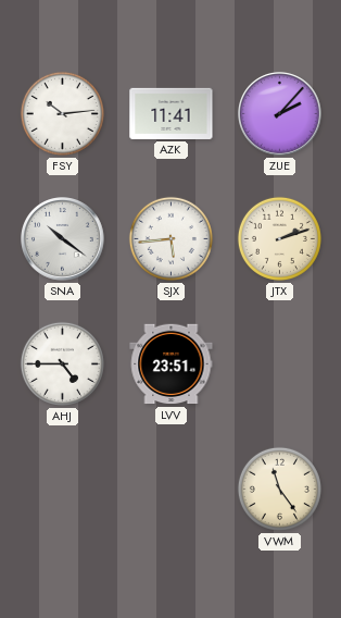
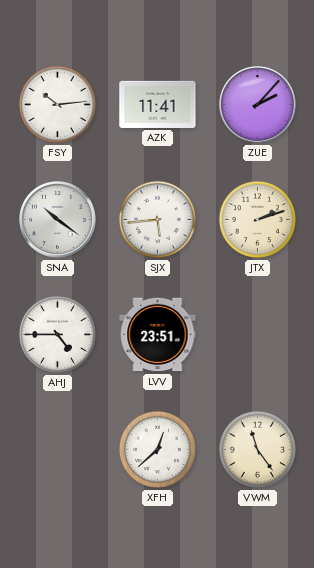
XFH: none -> 12:38
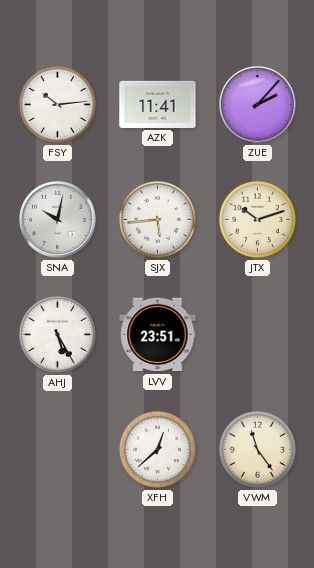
SNA: 10:21 -> 10:02
JTX: 2:12 -> 10:12
AHJ: 4:45 -> 5:25
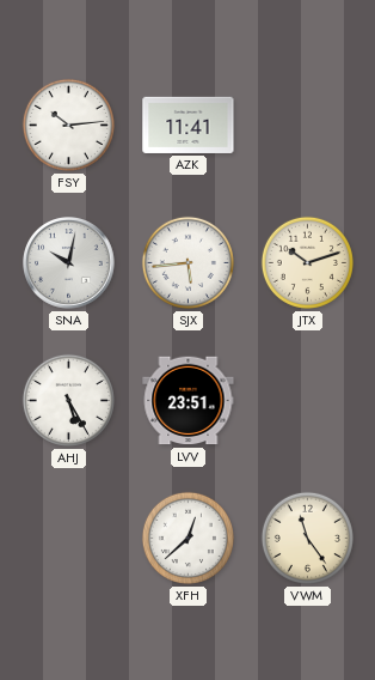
ZUE: 2:07 -> none
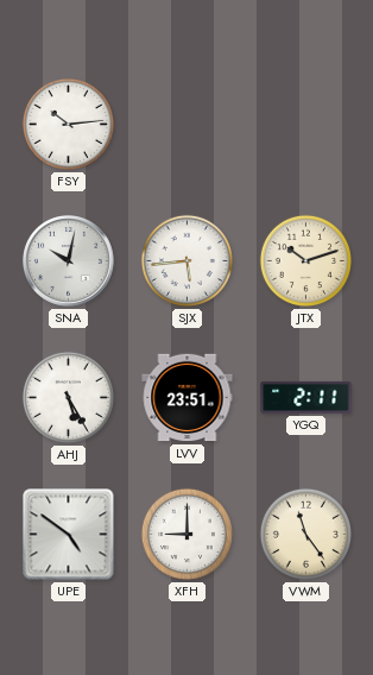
AZK: 11:41 -> none
YGQ: none -> 2:11
UPE: none -> 4:51
XFH: 12:38 -> 9:00
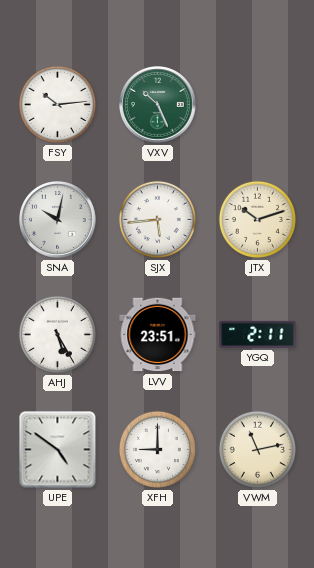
VXV: none -> 10:26
VWM: 11:24 -> 11:13
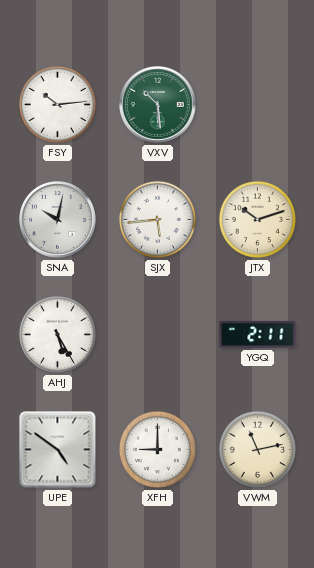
VXV: 10:26 -> 10:29
LVV: 23:51 -> none
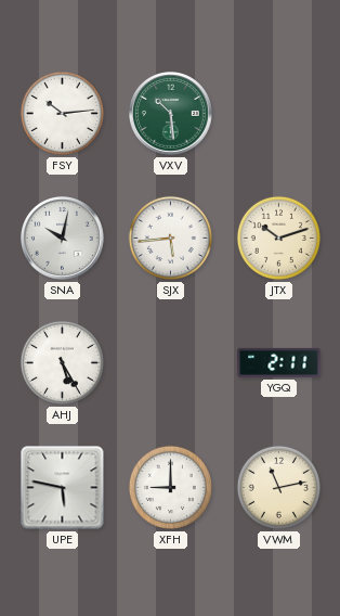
UPE: 4:51 -> 5:47
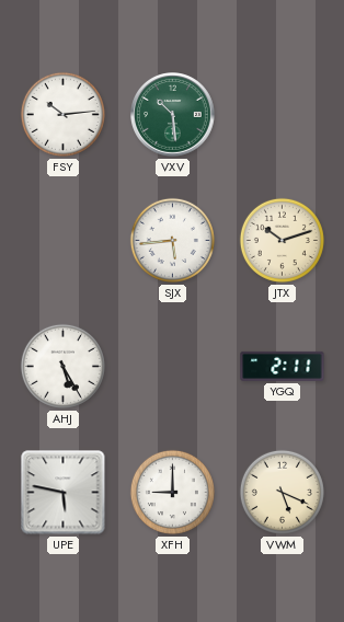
SNA: 10:02 -> none
VWM: 11:13 -> 5:19
